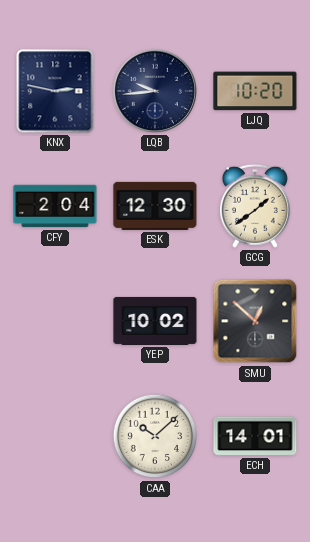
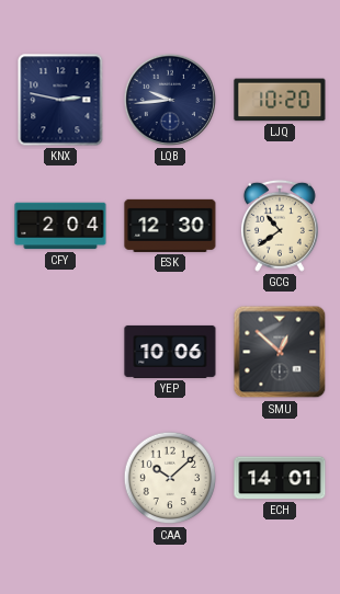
GCG: 1:39 -> 10:39
YEP: 10:02 -> 10:06
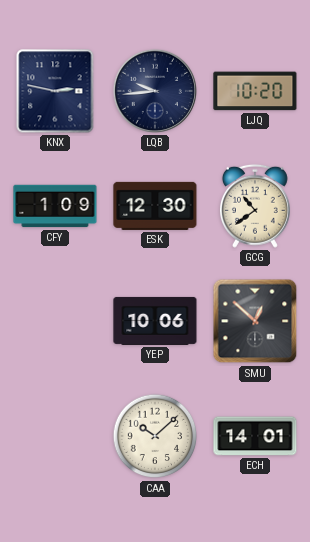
CFY: 2:04 -> 1:09
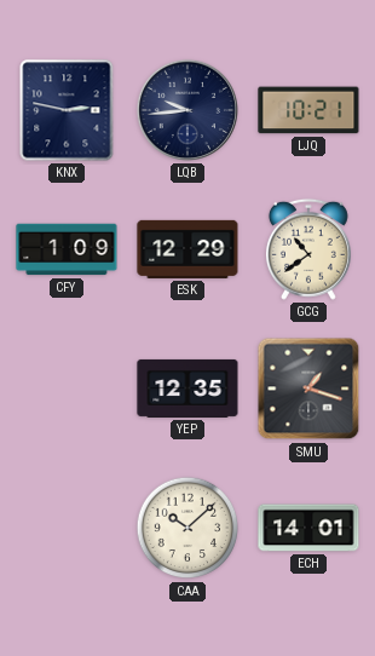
LJQ: 10:20 -> 10:21
ESK: 12:30 -> 12:29
YEP: 10:06 -> 12:35
SMU: 12:52 -> 1:18
